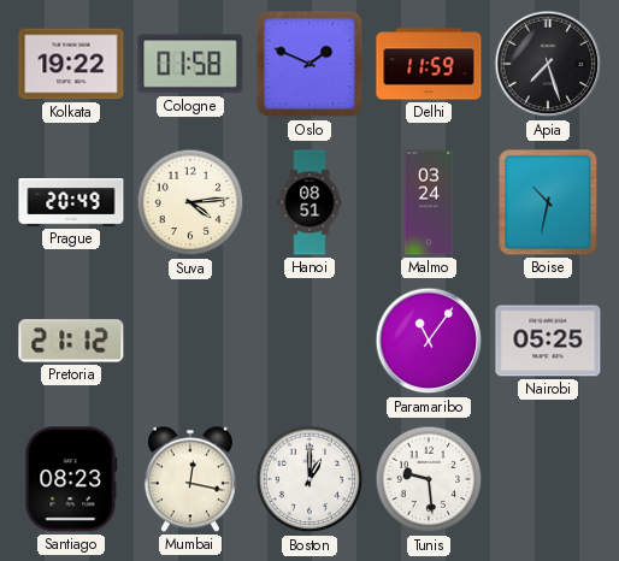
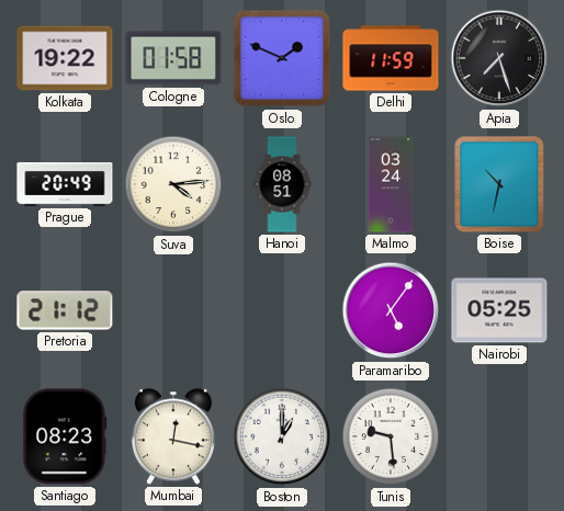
Paramaribo: 11:06 -> 5:06
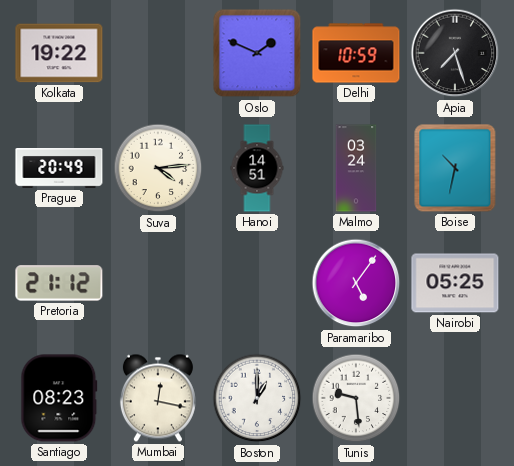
Cologne: 01:58 -> none
Delhi: 11:59 -> 10:59
Hanoi: 08:51 -> 14:51
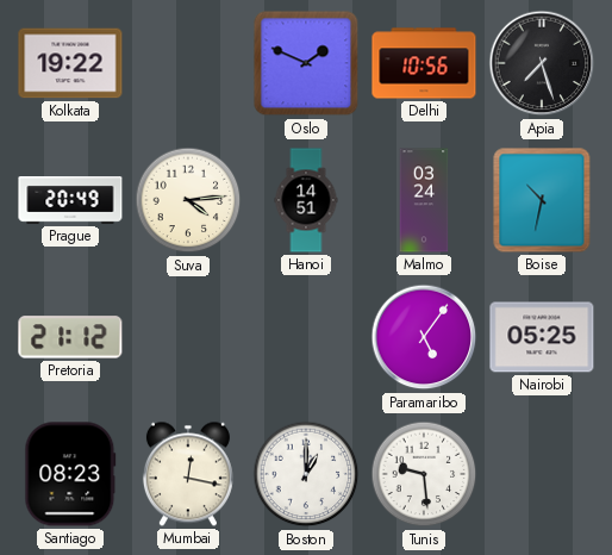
Delhi: 10:59 -> 10:56
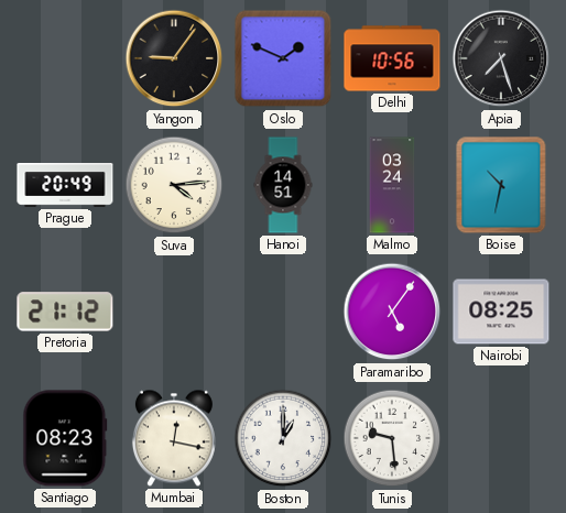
Kolkata: 19:22 -> none
Yangon: none -> 9:06
Nairobi: 05:25 -> 08:25
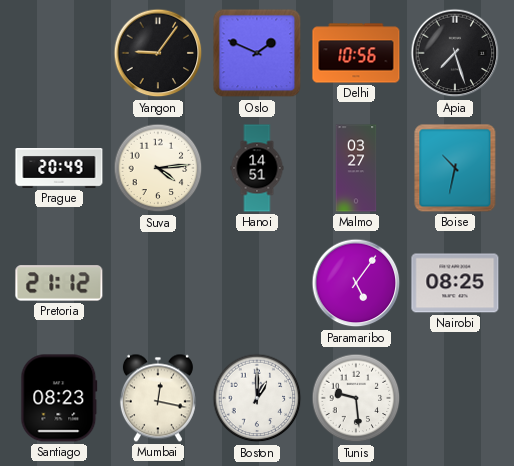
Malmo: 03:24 -> 03:27
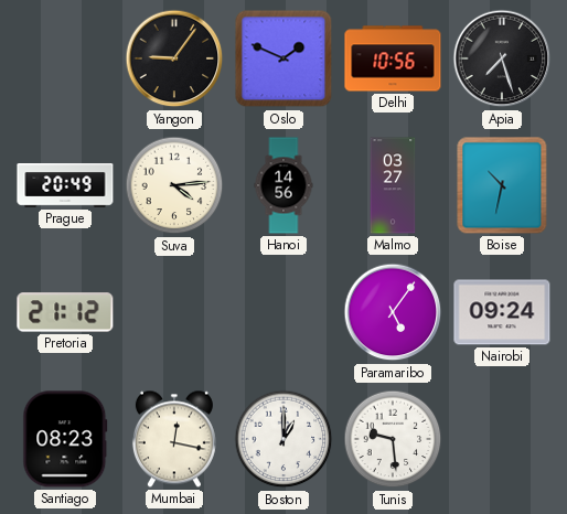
Hanoi: 14:51 -> 14:56
Nairobi: 08:25 -> 09:24
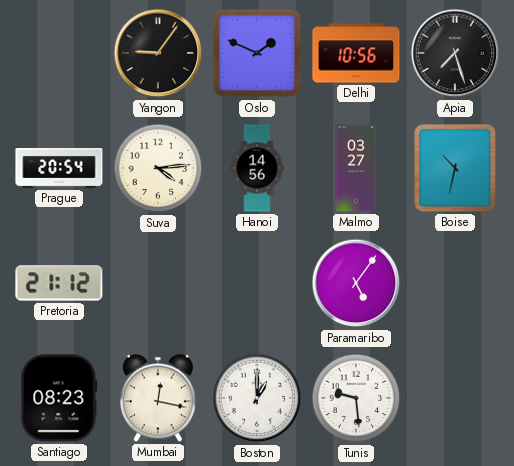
Prague: 20:49 -> 20:54
Nairobi: 09:24 -> none
